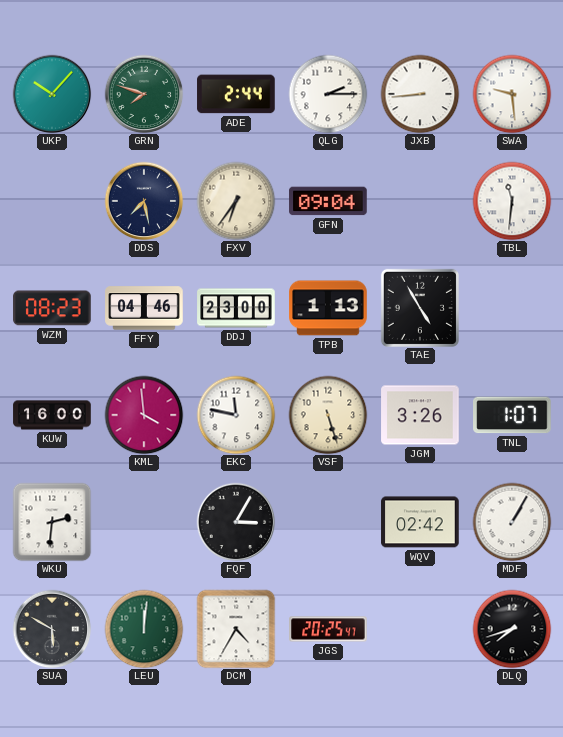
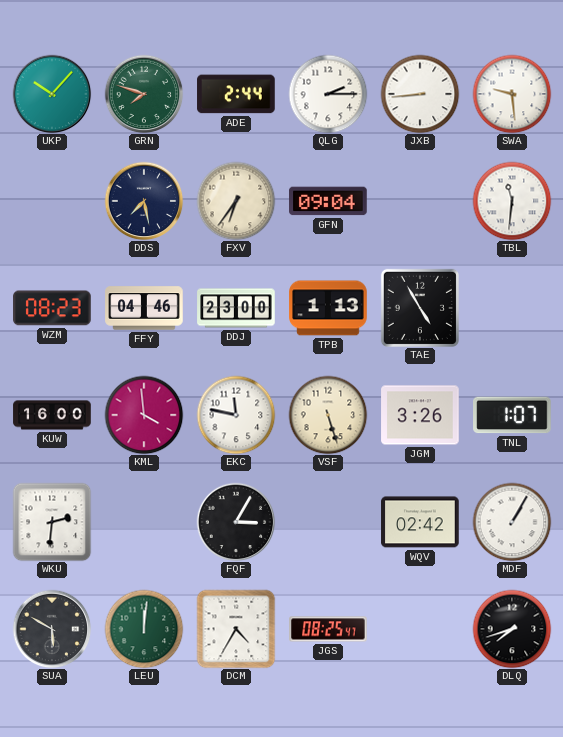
JGS: 20:25 -> 08:25
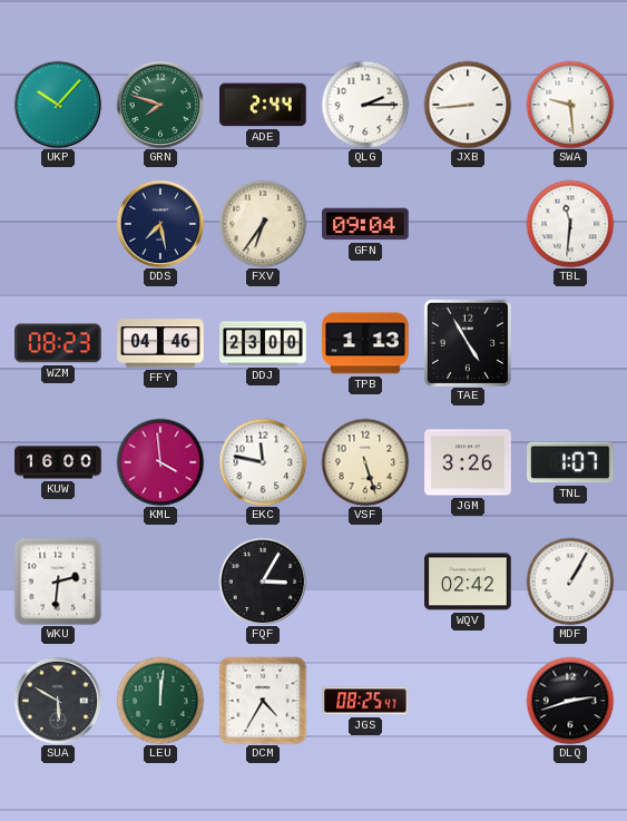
DLQ: 7:42 -> 2:42
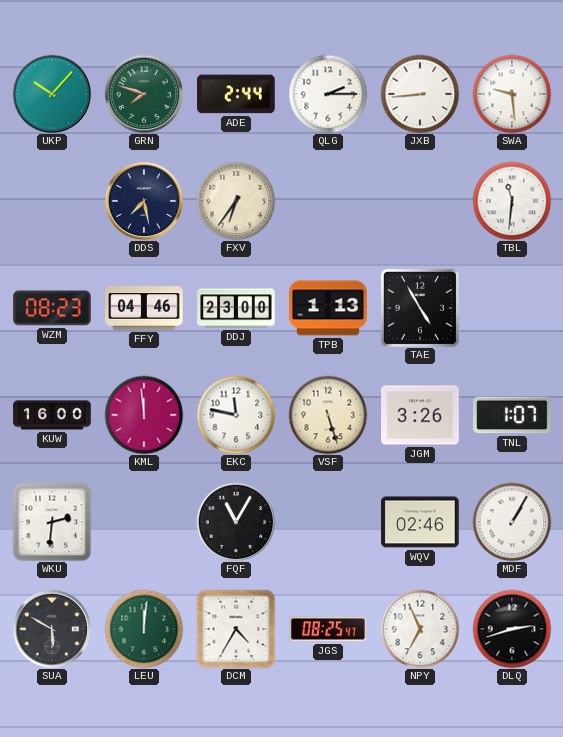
GFN: 09:04 -> none
KML: 3:59 -> 11:59
FQF: 3:05 -> 11:05
WQV: 02:42 -> 02:46
NPY: none -> 6:56
